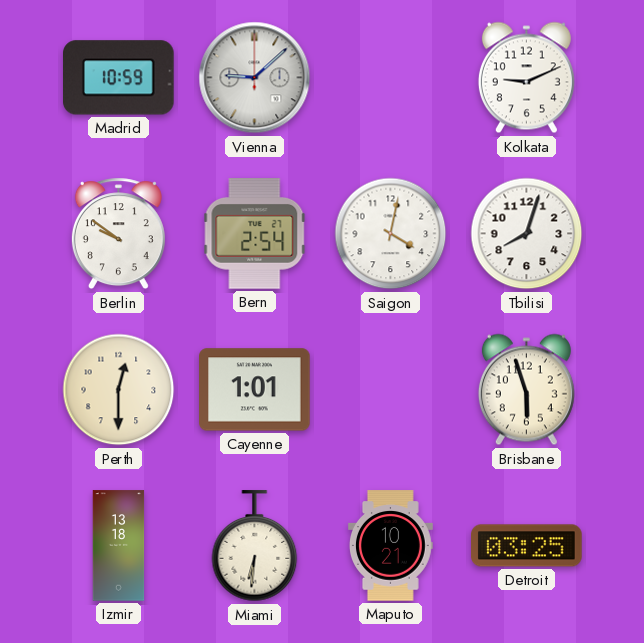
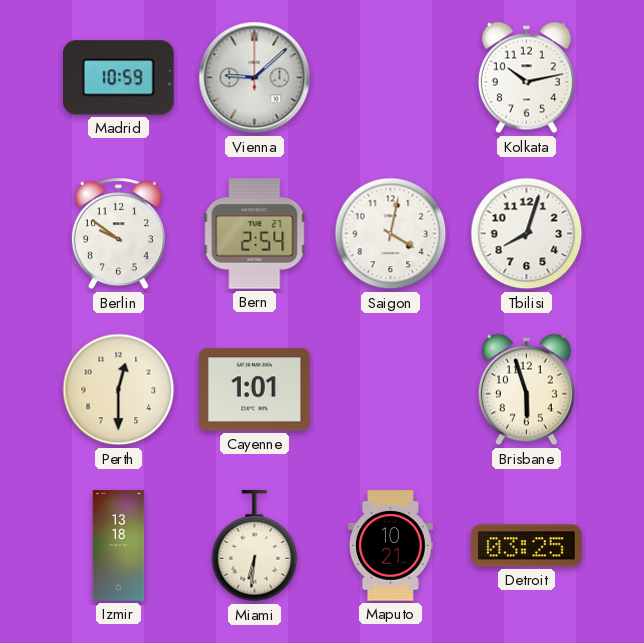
Kolkata: 9:11 -> 10:13
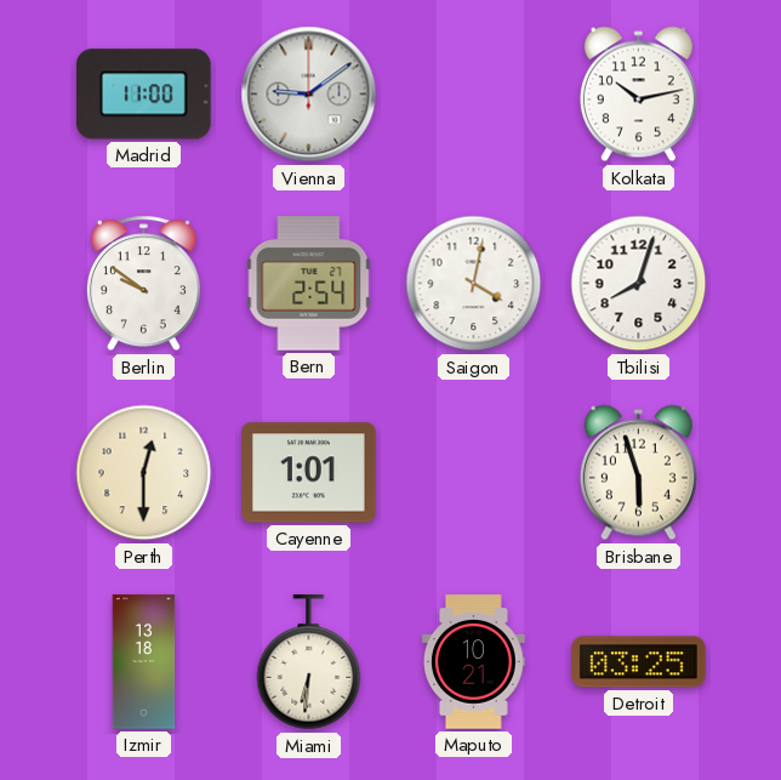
Madrid: 10:59 -> 11:00
Vienna: 9:08 -> 9:09
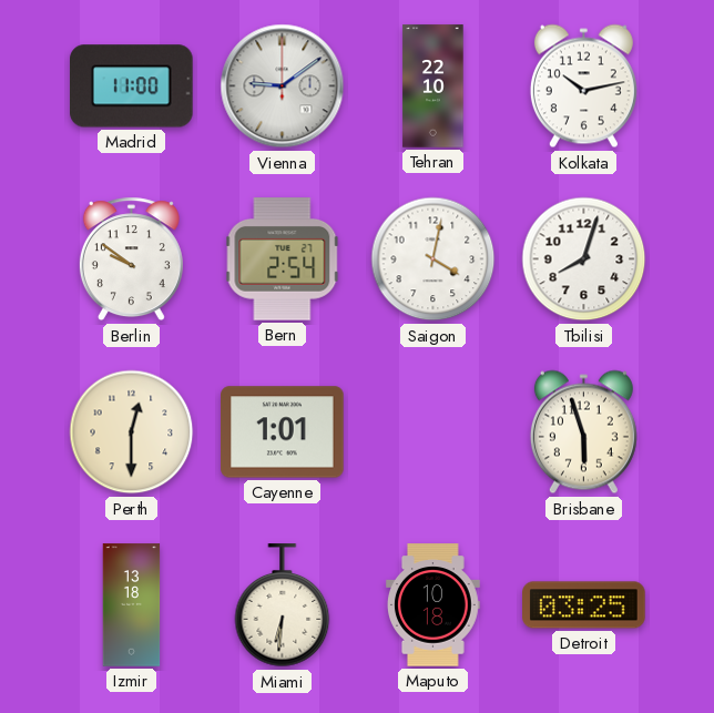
Tehran: none -> 22:10
Maputo: 10:21 -> 10:18
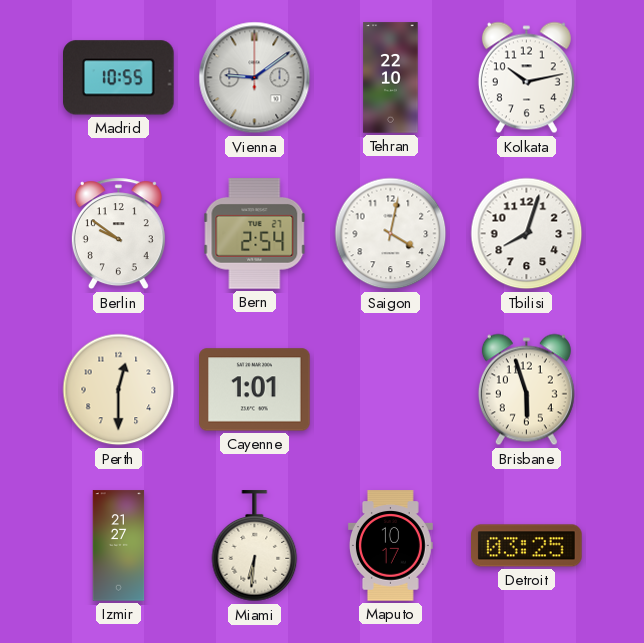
Madrid: 11:00 -> 10:55
Izmir: 13:18 -> 21:27
Maputo: 10:18 -> 10:17
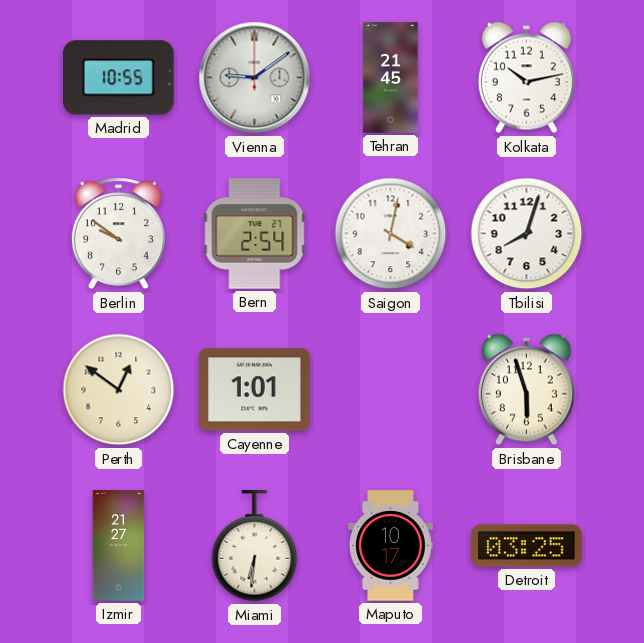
Tehran: 22:10 -> 21:45
Perth: 12:30 -> 12:51
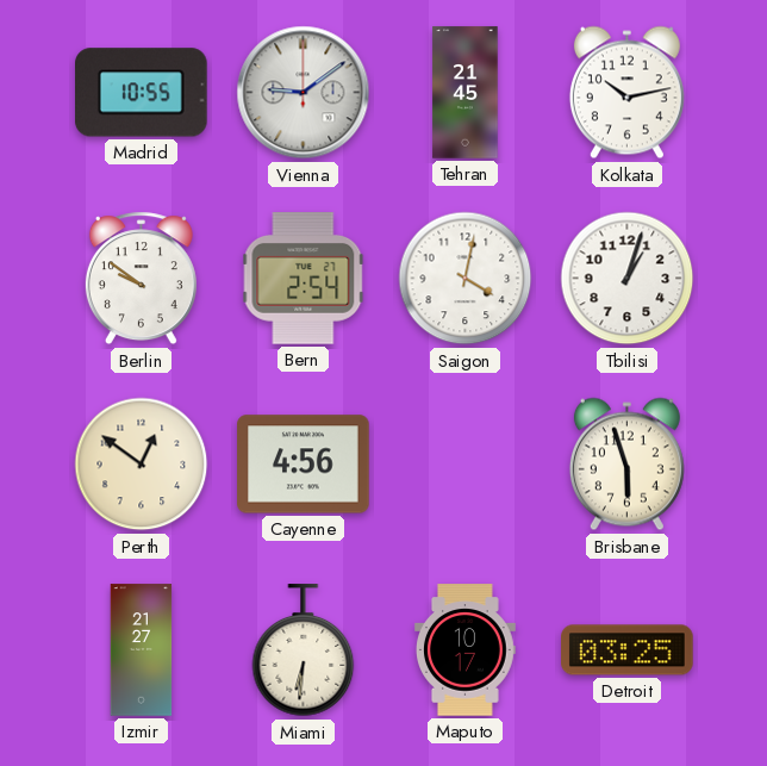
Tbilisi: 8:03 -> 1:03
Cayenne: 1:01 -> 4:56
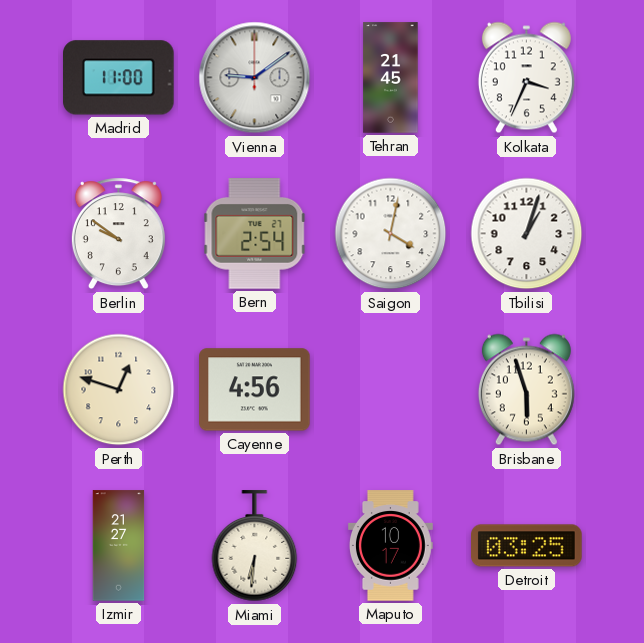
Madrid: 10:55 -> 11:00
Kolkata: 10:13 -> 3:34
Perth: 12:51 -> 12:48
